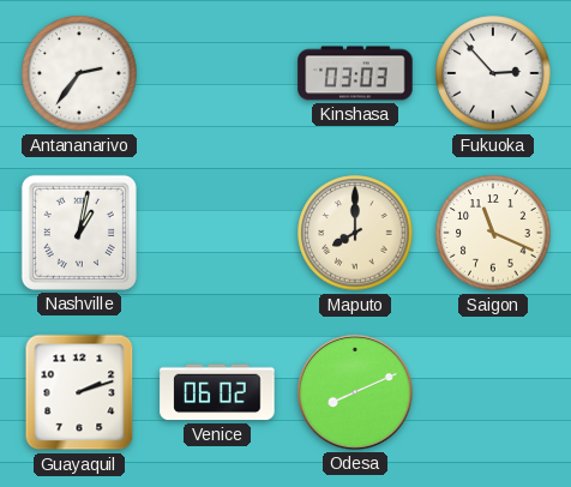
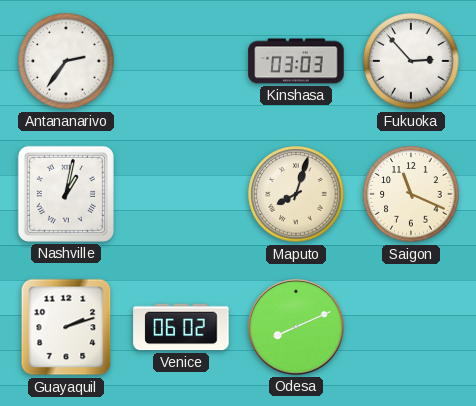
Maputo: 8:00 -> 8:03
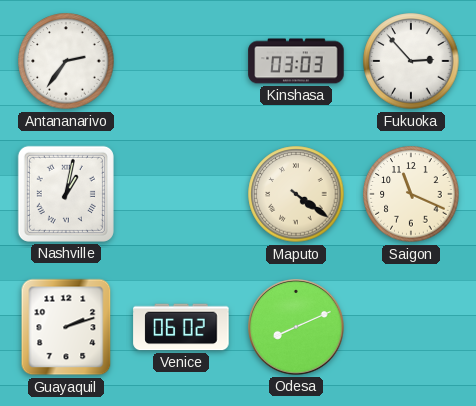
Maputo: 8:03 -> 4:21
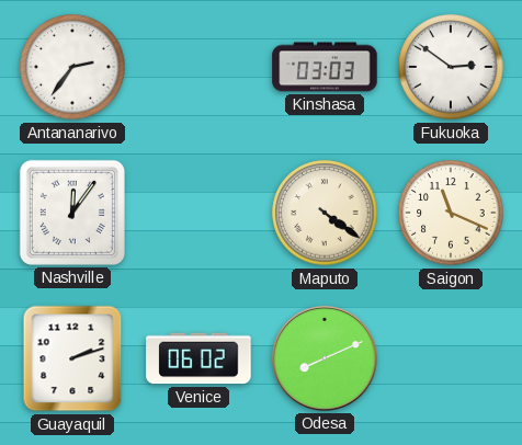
Fukuoka: 2:53 -> 2:51
Nashville: 1:02 -> 12:06
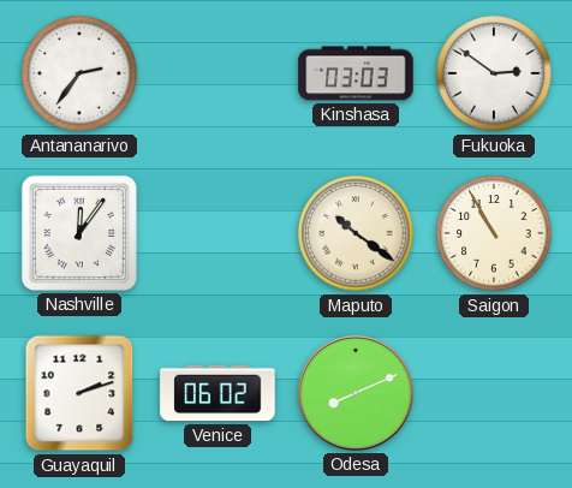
Maputo: 4:21 -> 10:21
Saigon: 11:19 -> 10:55
